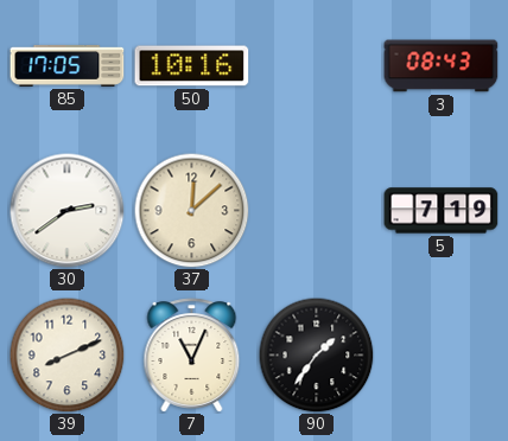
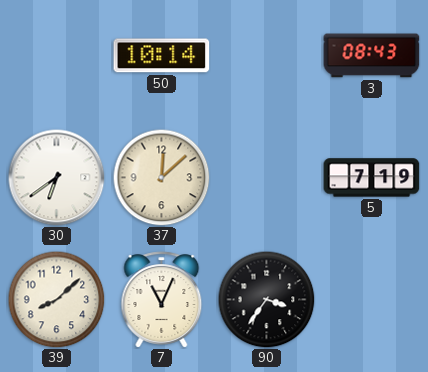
85: 17:05 -> none
50: 10:16 -> 10:14
30: 2:39 -> 6:39
39: 8:11 -> 8:08
90: 1:36 -> 3:36
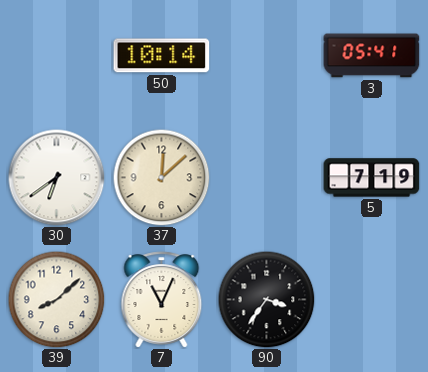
3: 08:43 -> 05:41
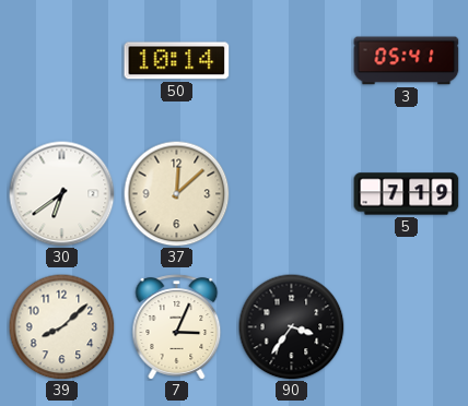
7: 11:04 -> 3:04
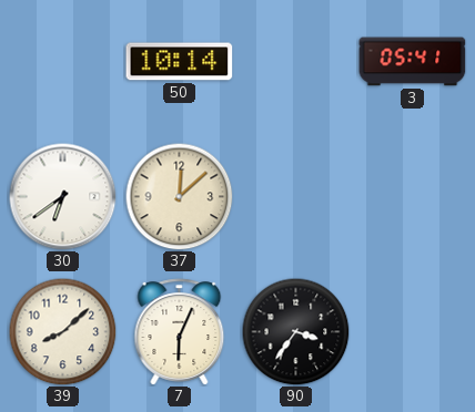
5: 7:19 -> none
7: 3:04 -> 6:04
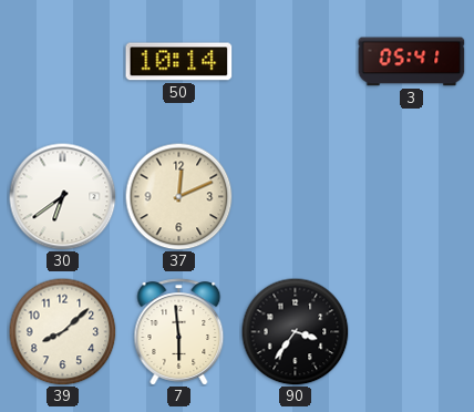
37: 12:08 -> 12:11
7: 6:04 -> 5:59
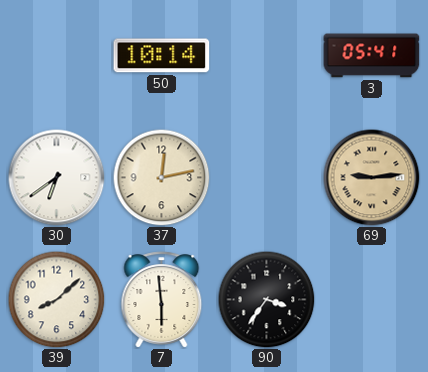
37: 12:11 -> 12:13
69: none -> 9:14
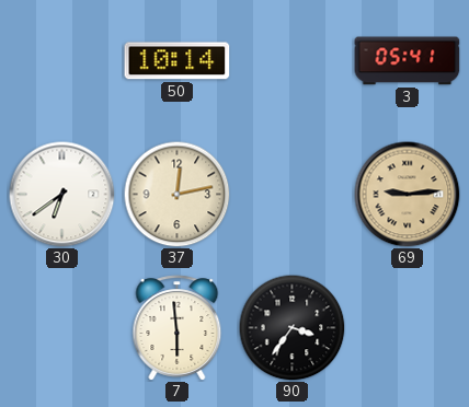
39: 8:08 -> none
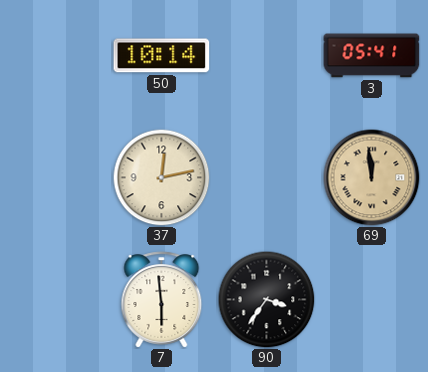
30: 6:39 -> none
69: 9:14 -> 11:59
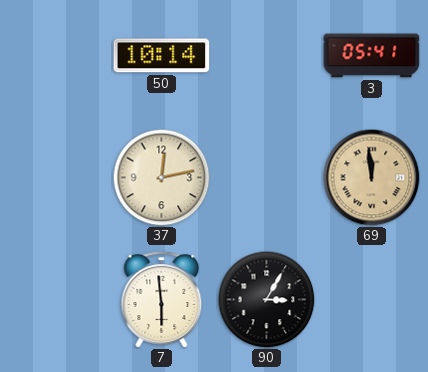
90: 3:36 -> 3:05
